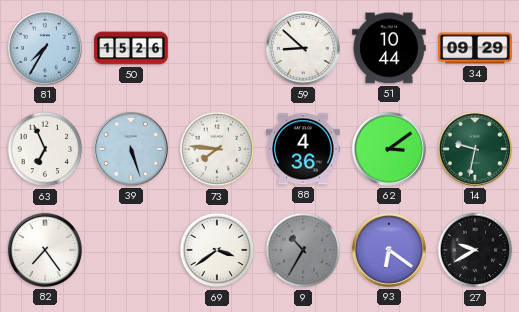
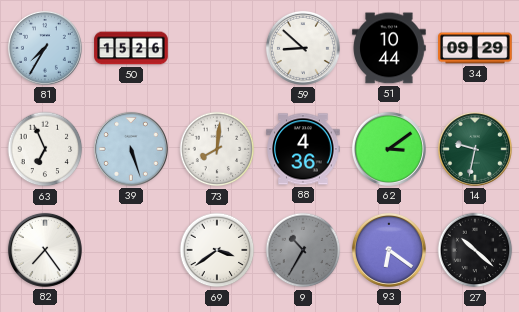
73: 7:46 -> 8:01
27: 9:40 -> 10:22
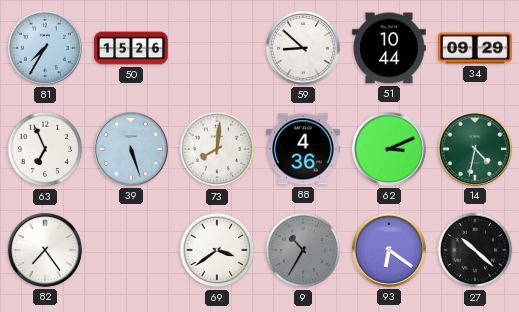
62: 3:09 -> 3:11
14: 9:32 -> 4:32
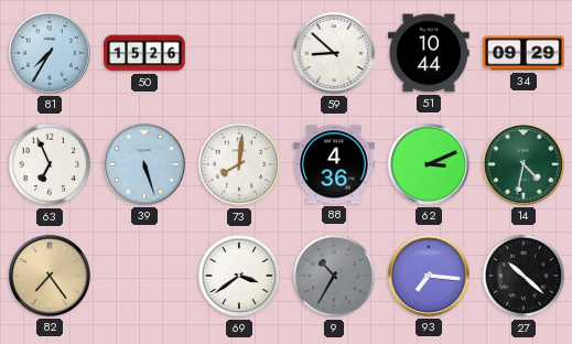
82 dial: white -> champagne
93: 6:21 -> 7:16
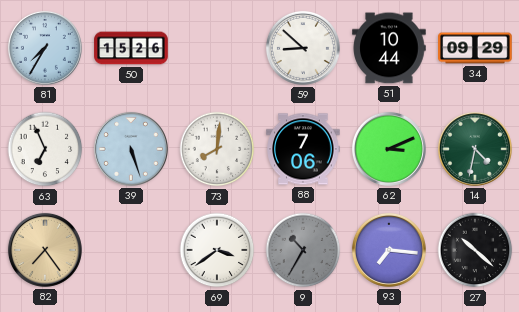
88: 4:36 -> 7:06
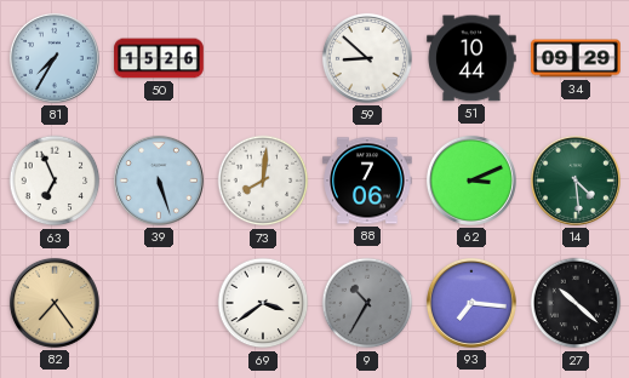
14: 4:32 -> 4:29
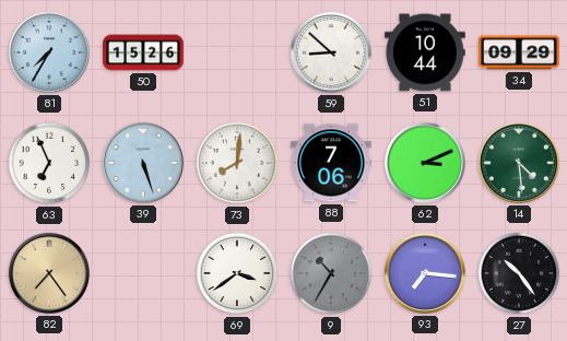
27: 10:22 -> 10:24
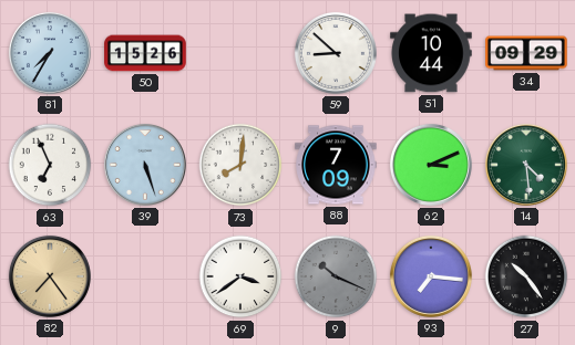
88: 7:06 -> 7:09
9: 10:35 -> 10:19
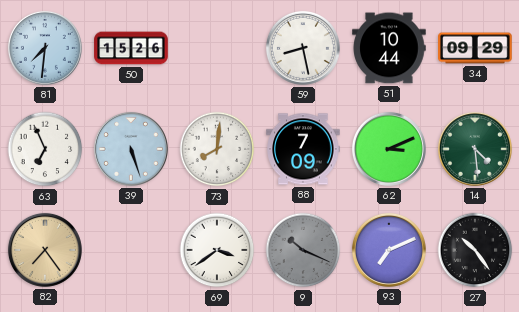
81: 7:35 -> 7:31
59: 8:52 -> 8:28
93: 7:16 -> 7:11
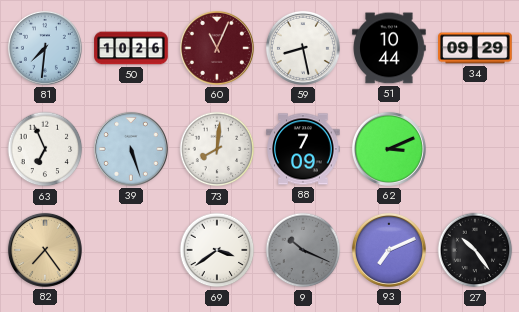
50: 15:26 -> 10:26
60: none -> 11:04
14: 4:29 -> none
